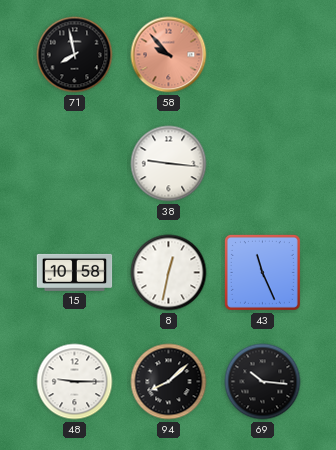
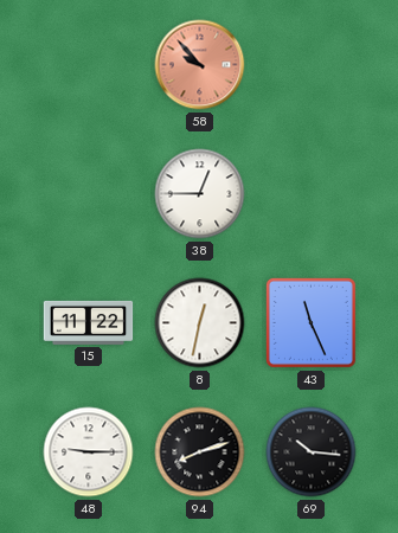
71: 7:58 -> none
38: 9:16 -> 12:45
15: 10:58 -> 11:22
94: 8:08 -> 8:12
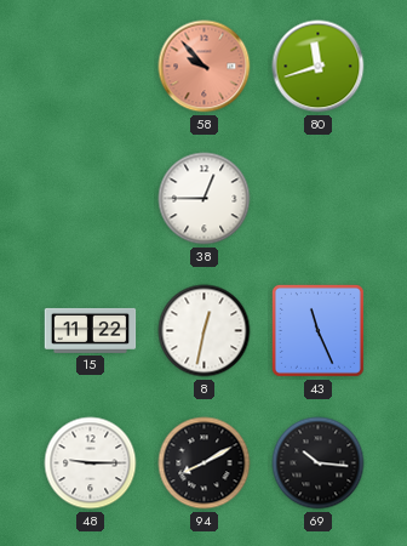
80: none -> 11:42
94: 8:12 -> 8:10
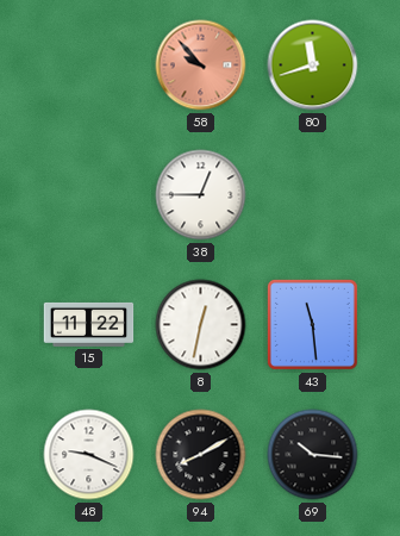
43: 11:26 -> 11:29
48: 9:15 -> 9:19
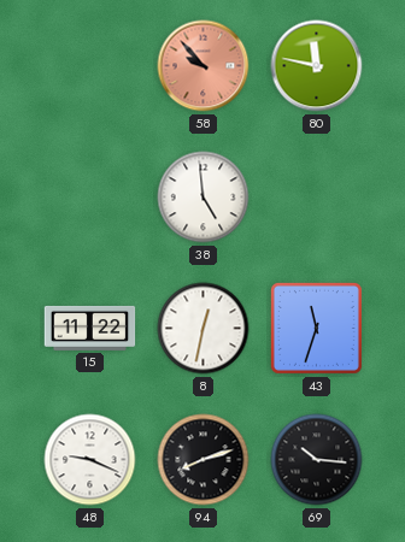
80: 11:42 -> 11:47
38: 12:45 -> 4:59
43: 11:29 -> 11:33
94: 8:10 -> 8:12
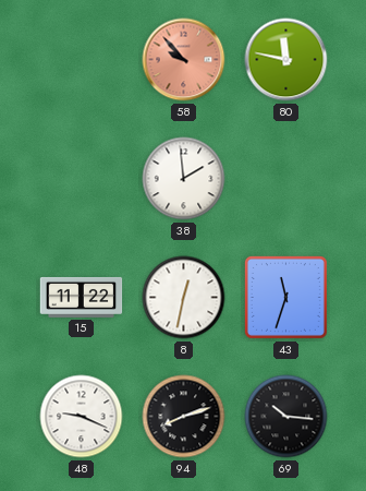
38: 4:59 -> 1:59
